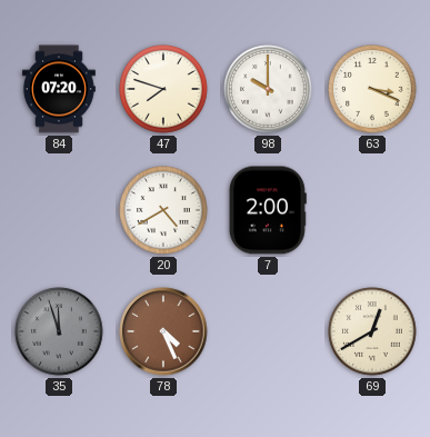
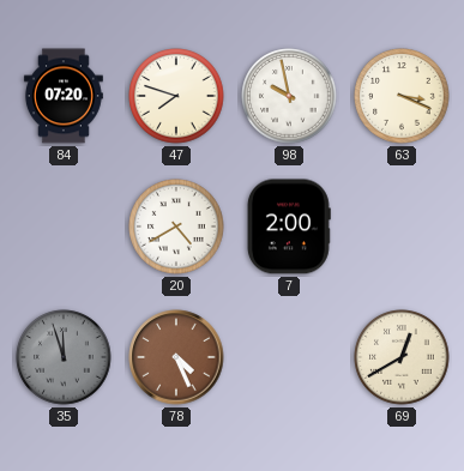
98: 10:00 -> 9:58
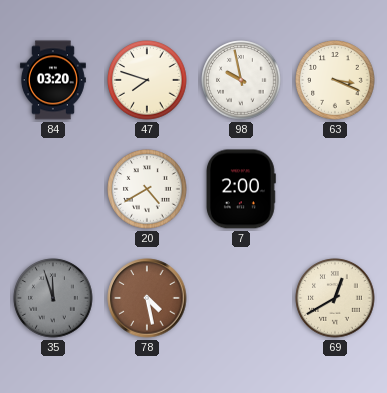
84: 07:20 -> 03:20
78: 4:26 -> 4:28
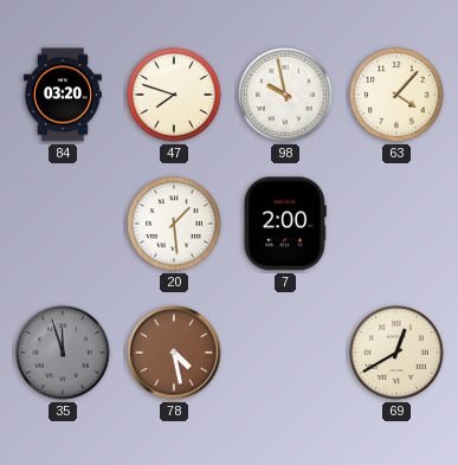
63: 3:19 -> 4:07
20: 4:40 -> 1:29
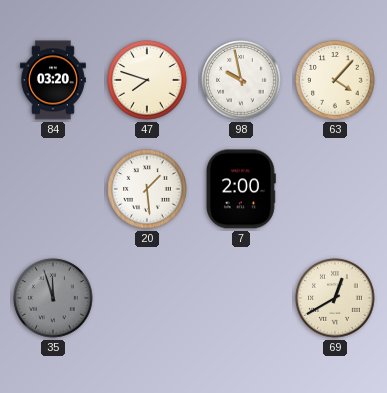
78: 4:28 -> none
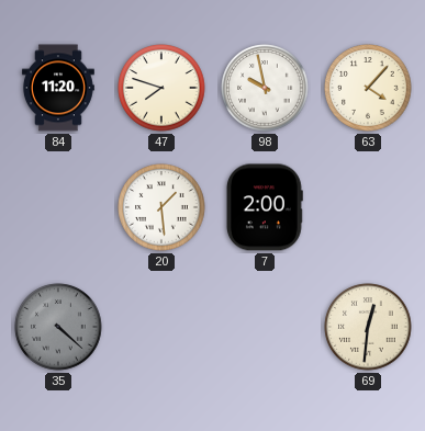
84: 03:20 -> 11:20
35: 11:57 -> 4:22
69: 12:40 -> 12:31
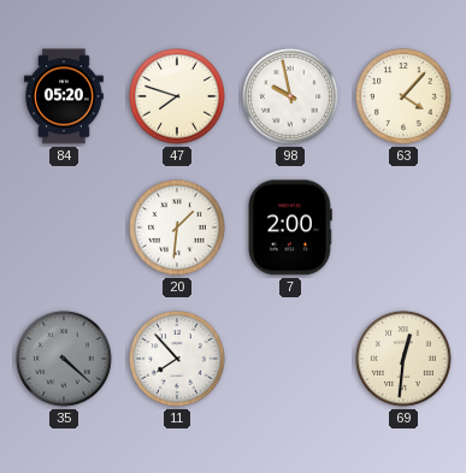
84: 11:20 -> 05:20
20: 1:29 -> 1:31
11: none -> 7:53
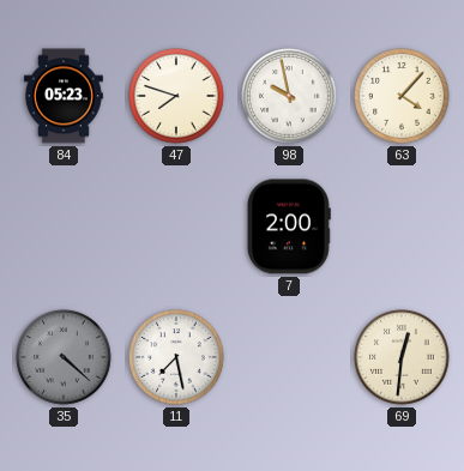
84: 05:20 -> 05:23
20: 1:31 -> none
11: 7:53 -> 7:28
